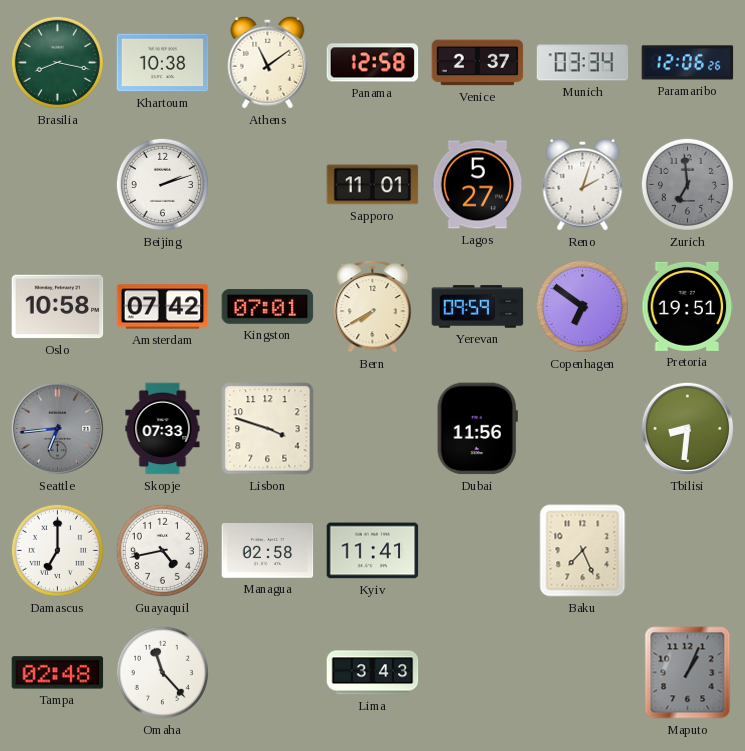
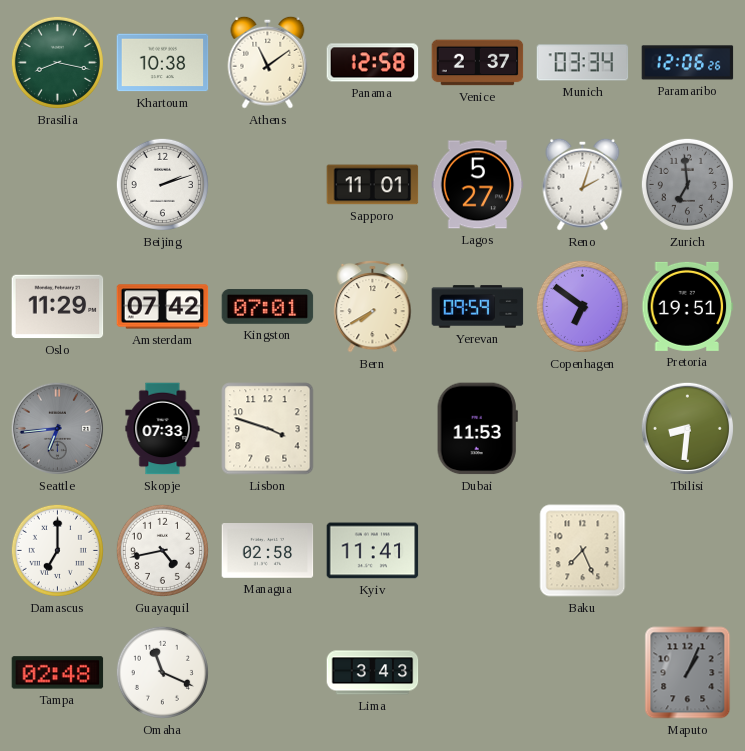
Oslo: 10:58 -> 11:29
Dubai: 11:56 -> 11:53
Omaha: 11:23 -> 11:19
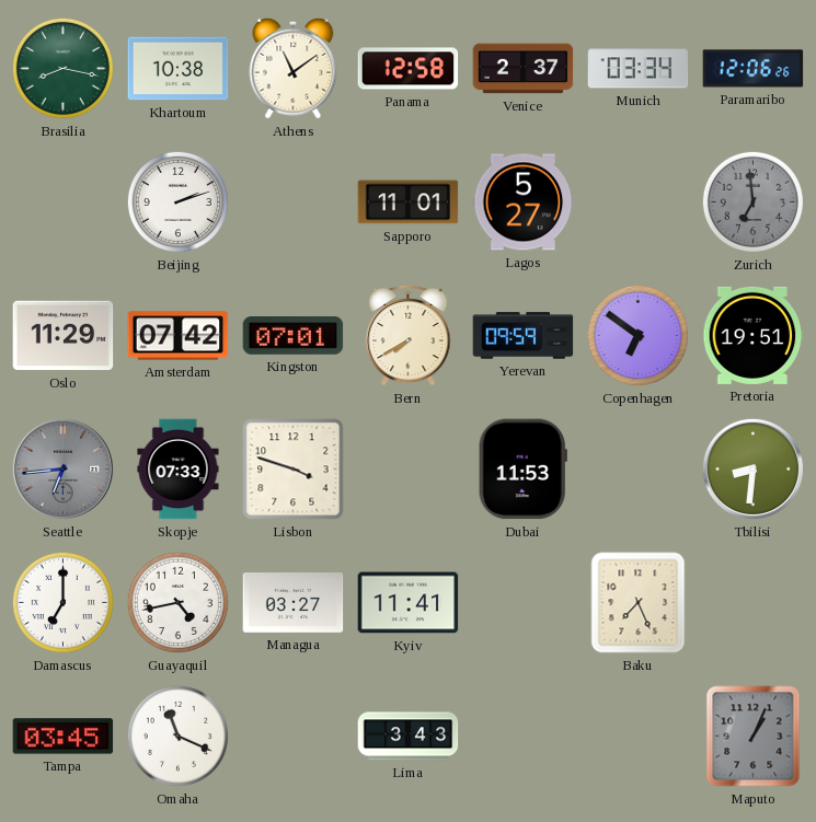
Reno: 2:03 -> none
Managua: 02:58 -> 03:27
Tampa: 02:48 -> 03:45
